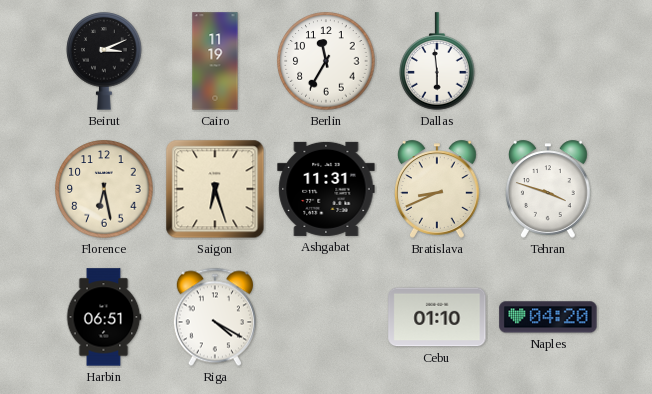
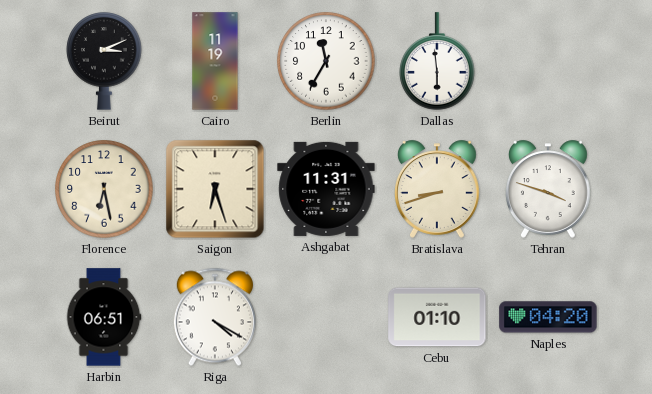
Bratislava: 8:41 -> 8:42
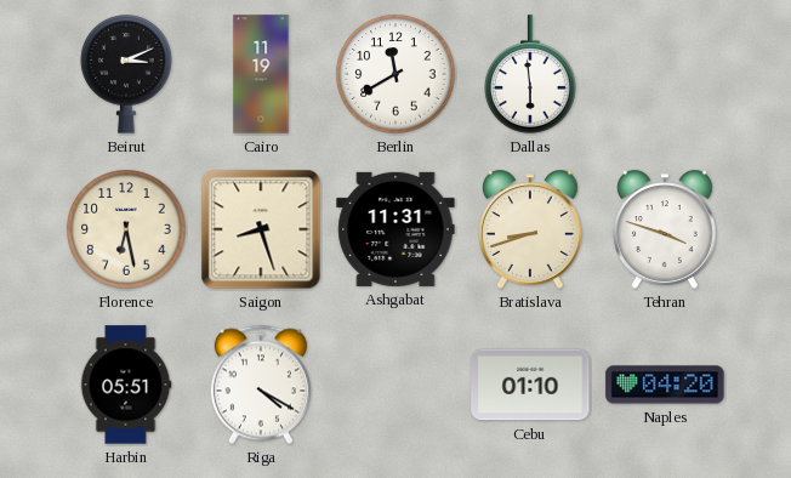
Berlin: 11:35 -> 11:40
Saigon: 6:27 -> 8:27
Harbin: 06:51 -> 05:51
